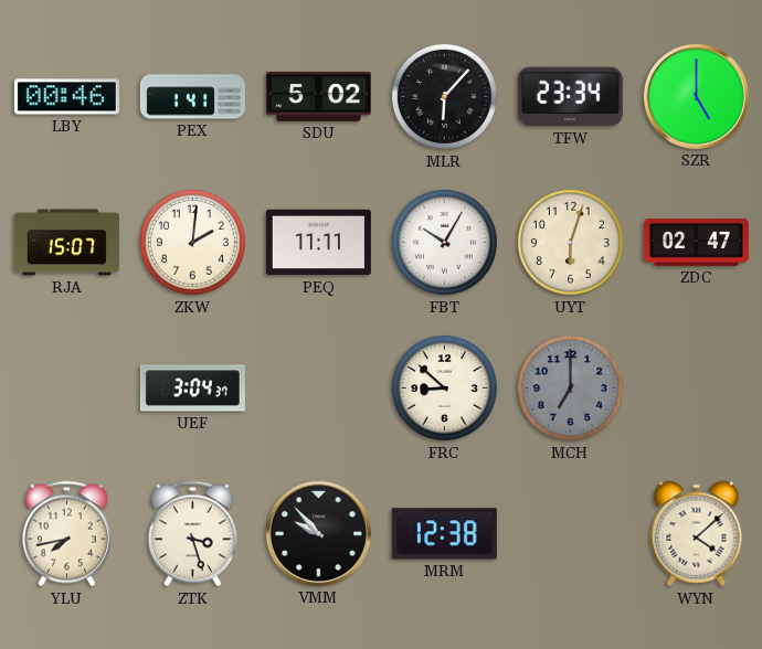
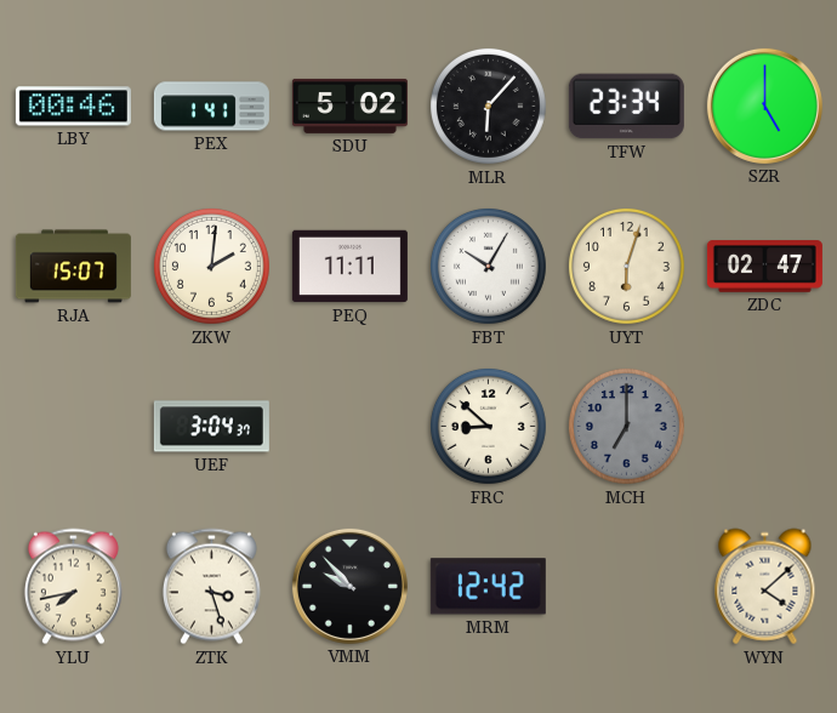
MRM: 12:38 -> 12:42
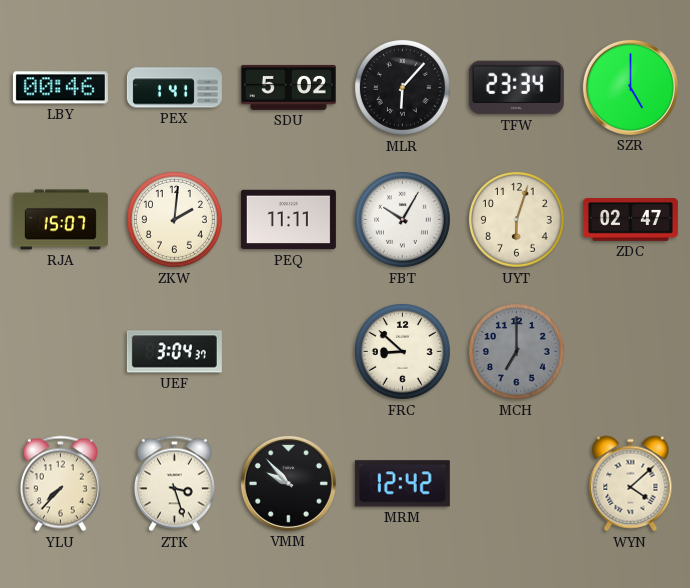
YLU: 7:43 -> 7:37
